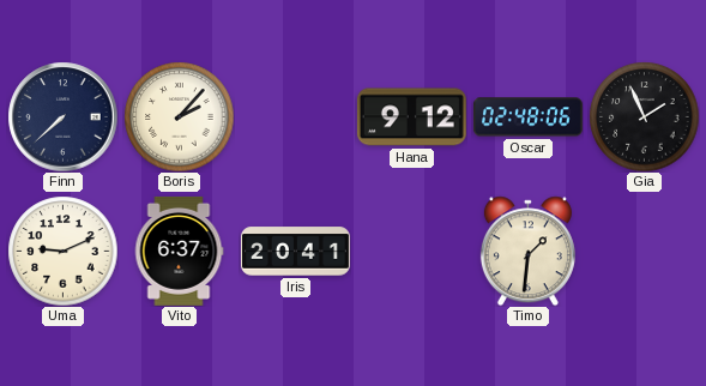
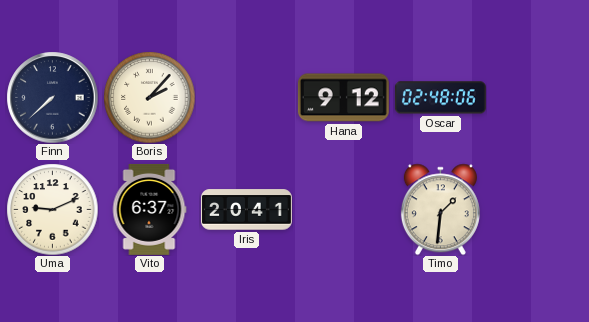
Gia: 1:56 -> none
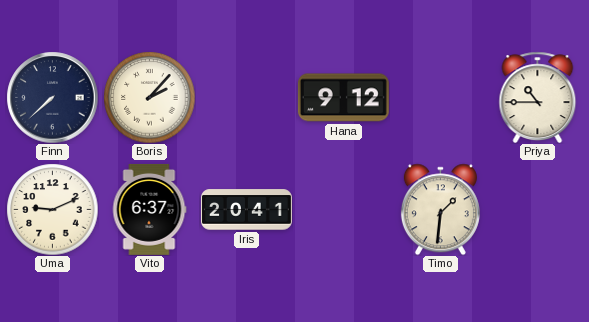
Oscar: 02:48 -> none
Priya: none -> 10:45
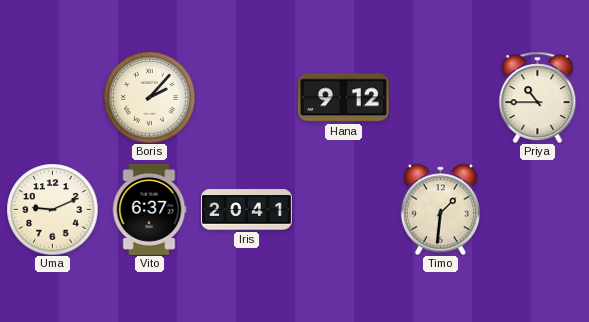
Finn: 7:38 -> none
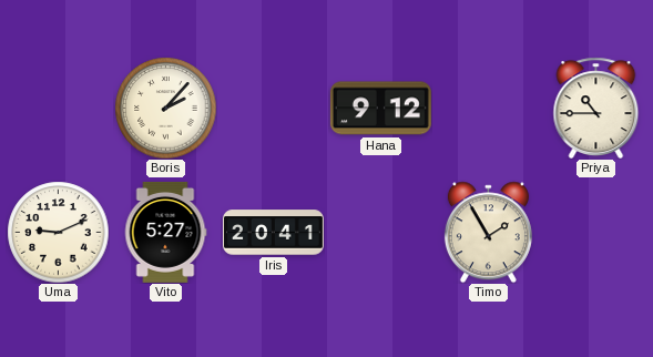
Vito: 6:37 -> 5:27
Timo: 1:31 -> 1:55
